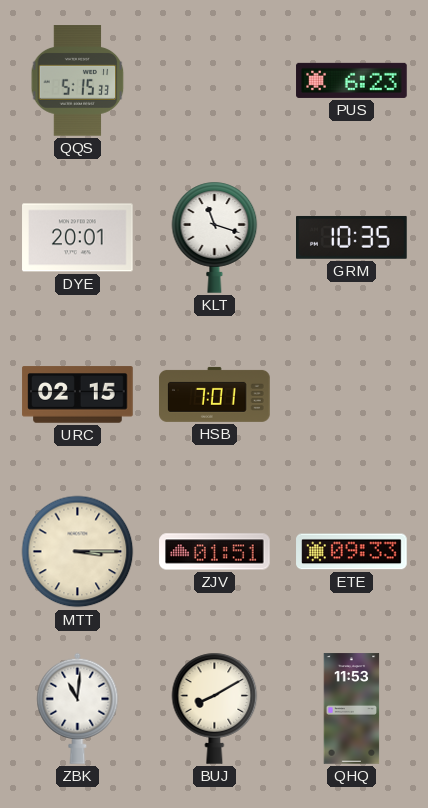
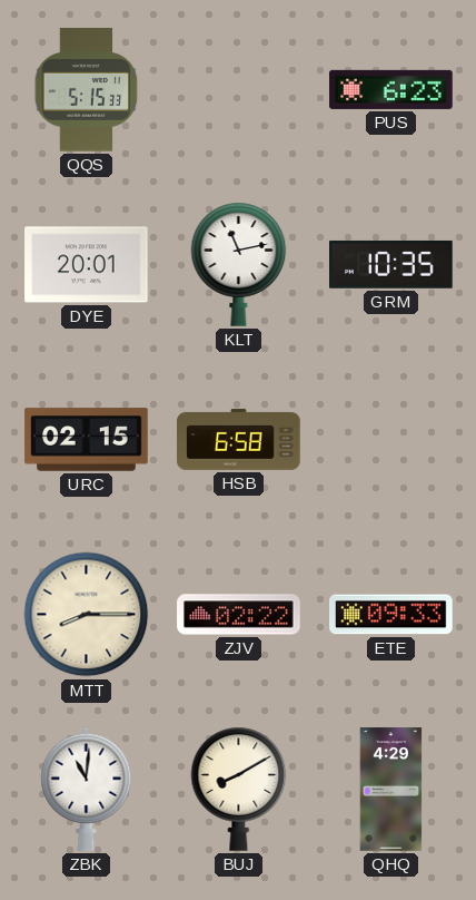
KLT: 11:18 -> 11:13
HSB: 7:01 -> 6:58
MTT: 3:15 -> 8:15
ZJV: 01:51 -> 02:22
QHQ: 11:53 -> 4:29
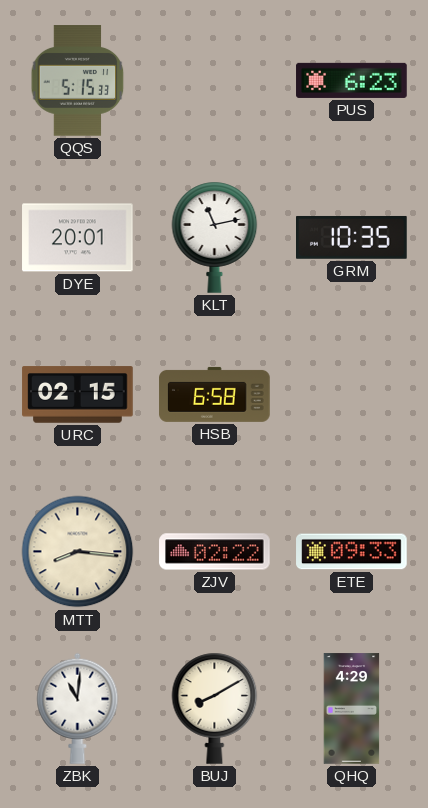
MTT: 8:15 -> 8:16
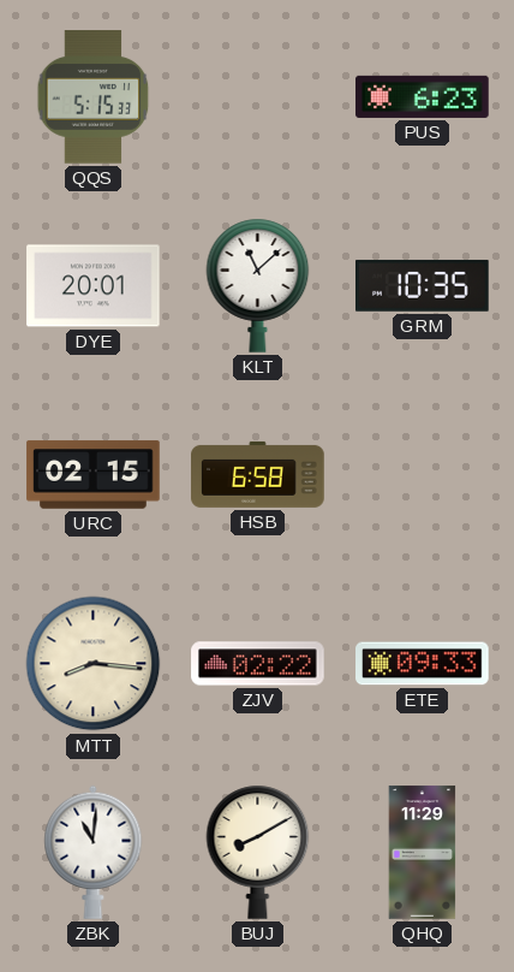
KLT: 11:13 -> 11:08
QHQ: 4:29 -> 11:29
